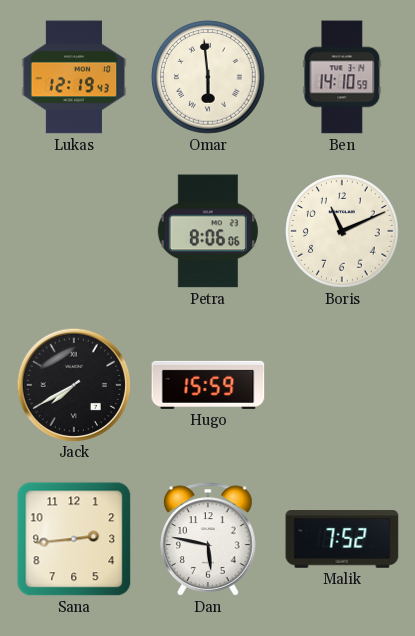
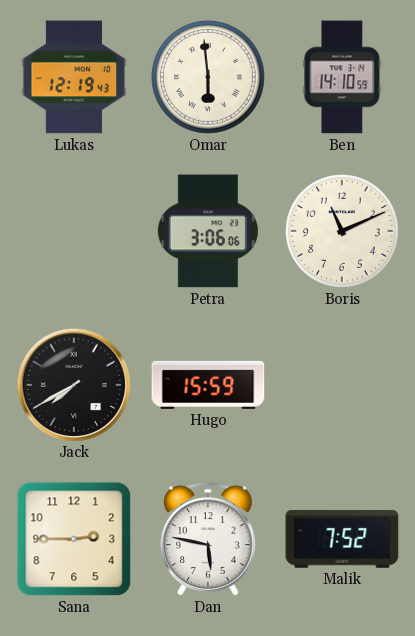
Petra: 8:06 -> 3:06
Sana: 2:44 -> 2:45
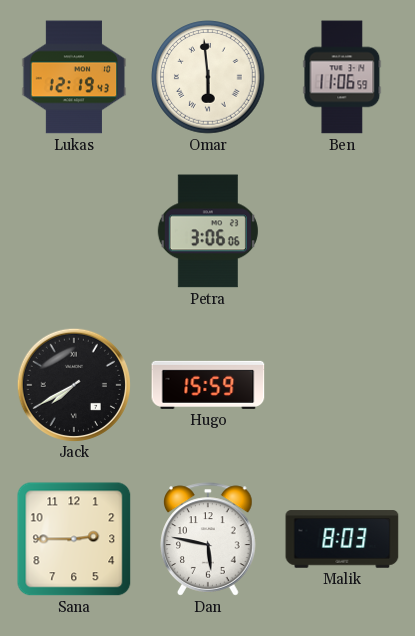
Ben: 14:10 -> 11:06
Boris: 11:11 -> none
Malik: 7:52 -> 8:03
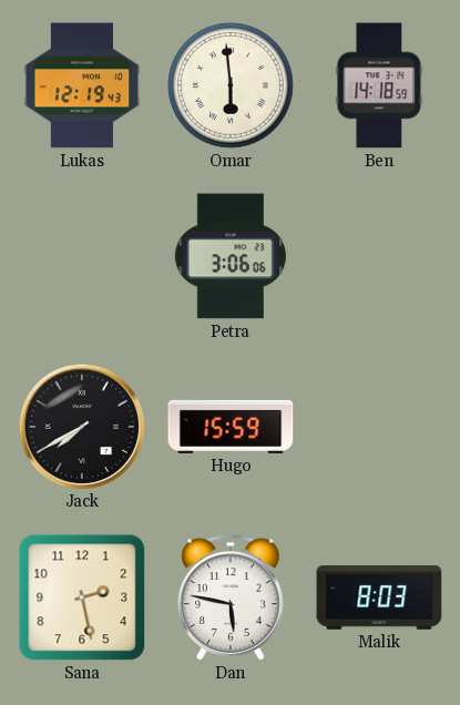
Ben: 11:06 -> 14:18
Sana: 2:45 -> 2:28
